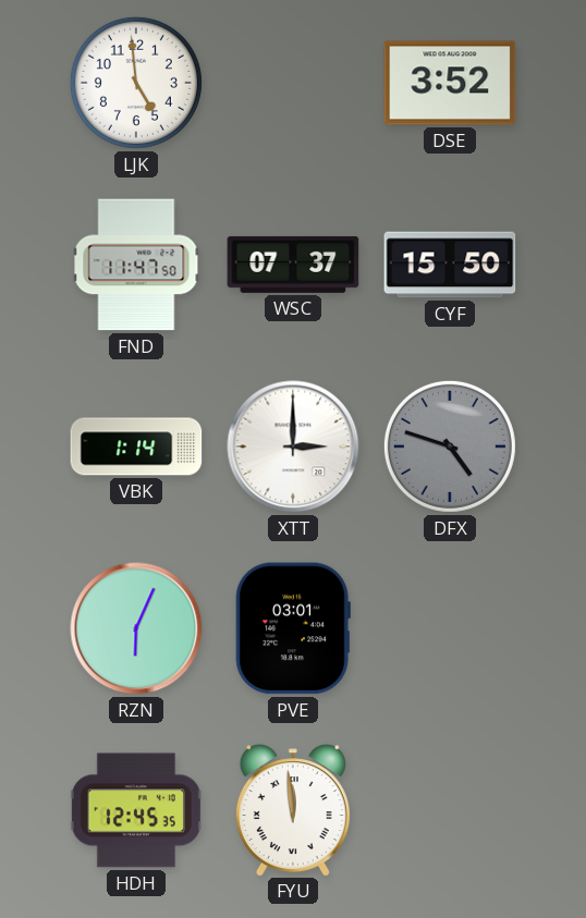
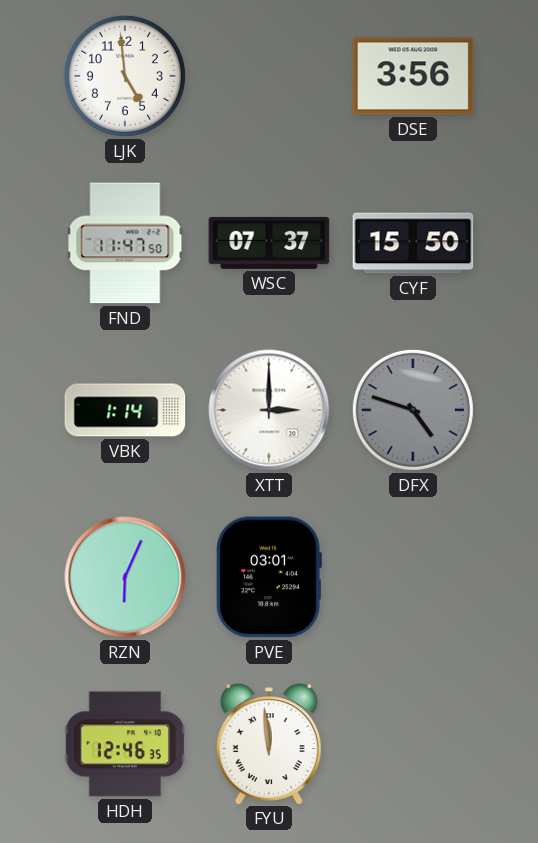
DSE: 3:52 -> 3:56
HDH: 12:45 -> 12:46
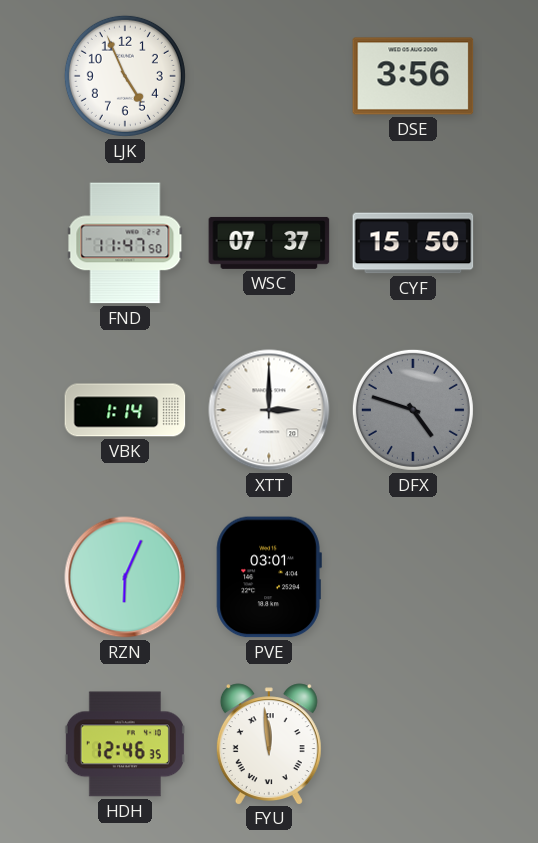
LJK: 4:59 -> 4:56
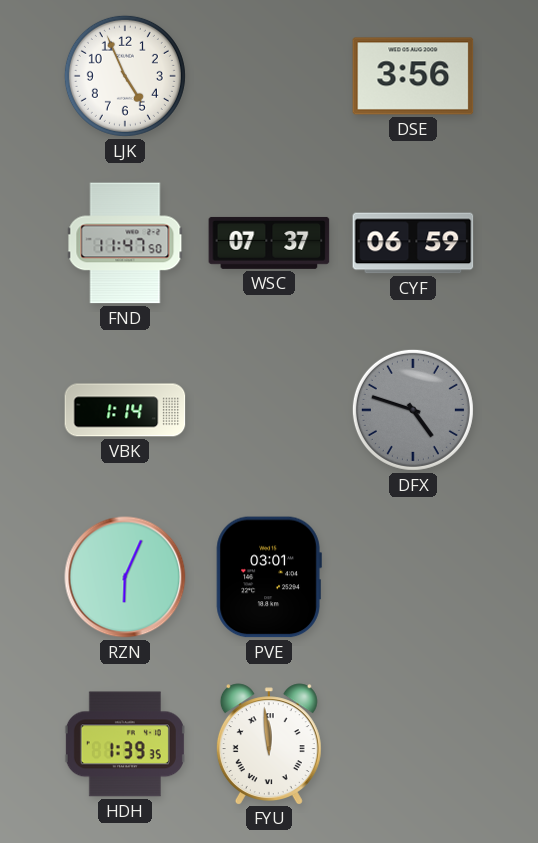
CYF: 15:50 -> 06:59
XTT: 3:00 -> none
HDH: 12:46 -> 1:39
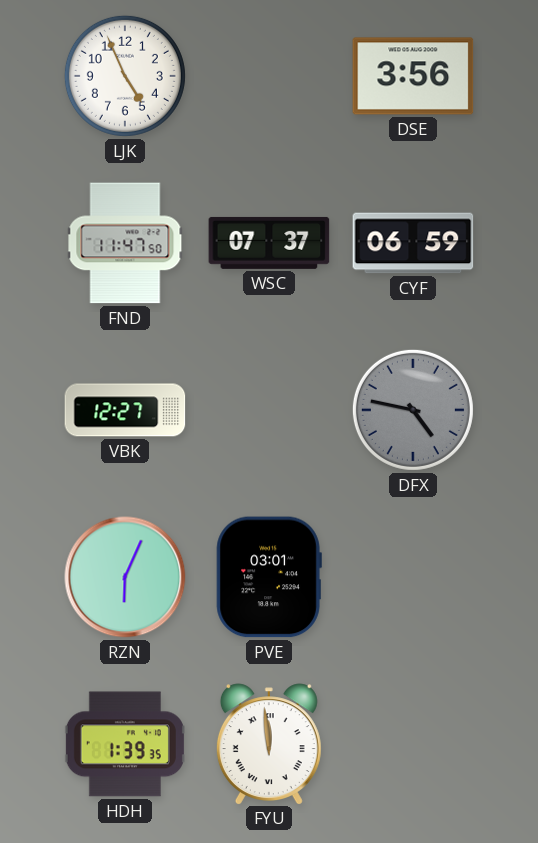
VBK: 1:14 -> 12:27
DFX: 4:48 -> 4:47
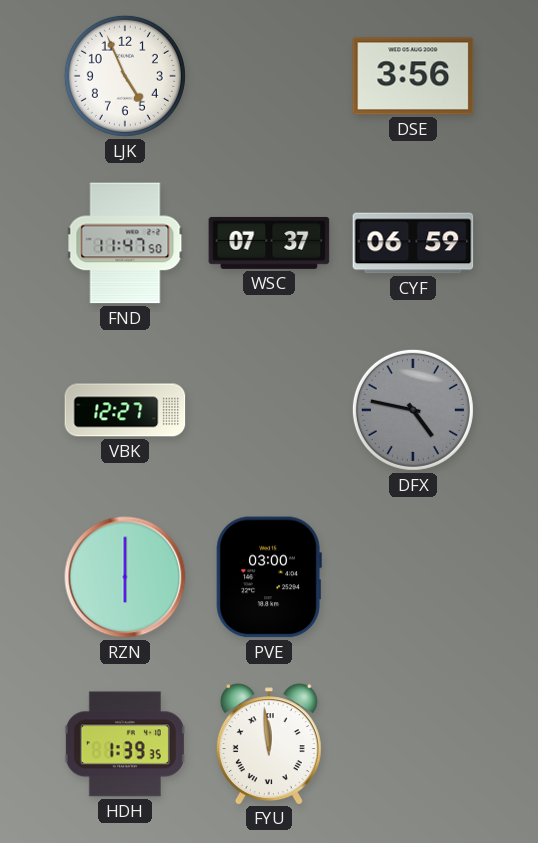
RZN: 6:04 -> 6:00
PVE: 03:01 -> 03:00
